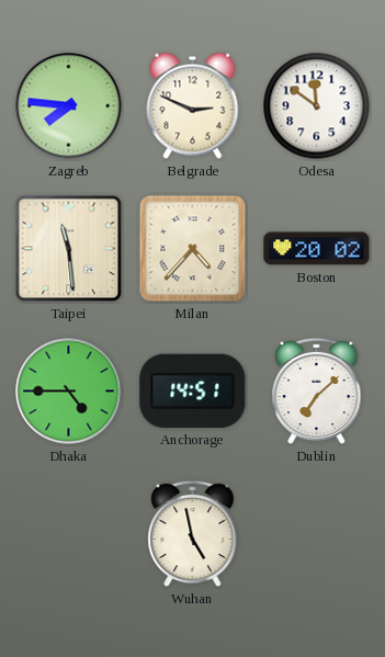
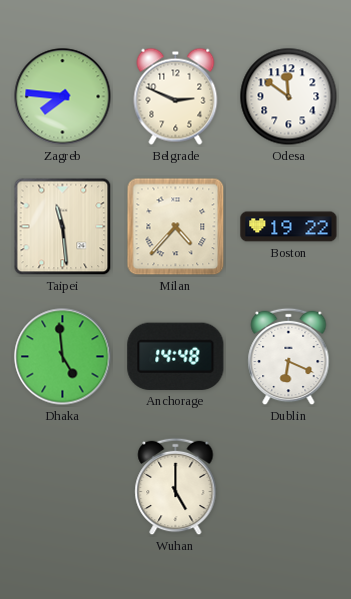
Boston: 20:02 -> 19:22
Dhaka: 4:45 -> 4:59
Anchorage: 14:51 -> 14:48
Dublin: 7:08 -> 6:19
Wuhan: 4:58 -> 5:00
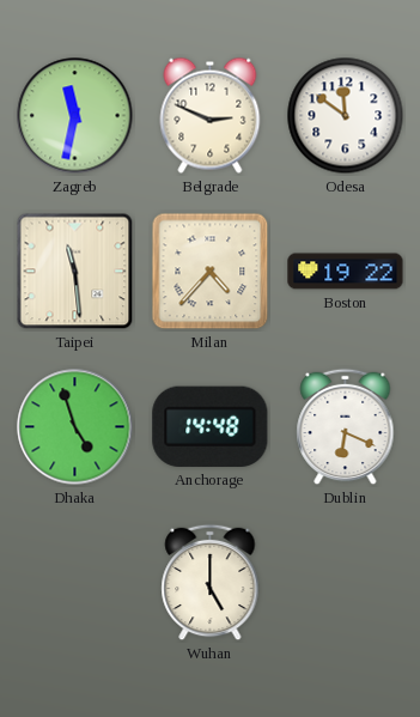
Zagreb: 7:46 -> 11:32
Dhaka: 4:59 -> 4:57
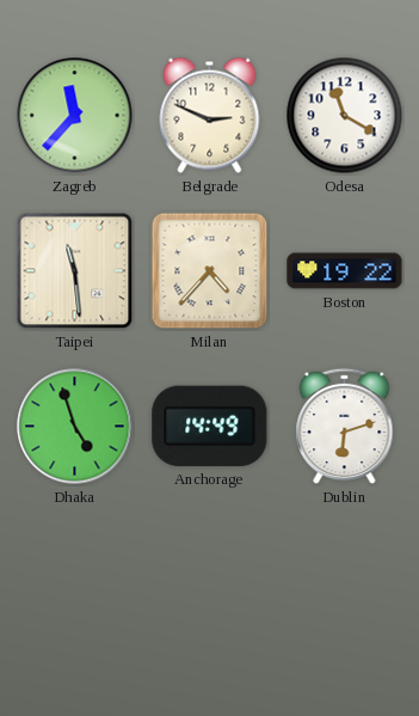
Zagreb: 11:32 -> 11:37
Odesa: 11:51 -> 11:20
Anchorage: 14:48 -> 14:49
Dublin: 6:19 -> 6:12
Wuhan: 5:00 -> none
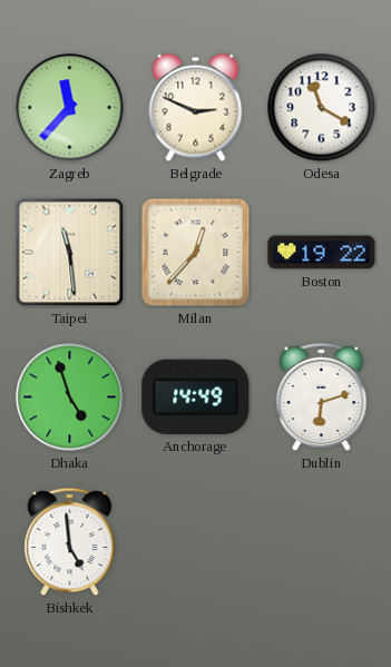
Milan: 4:37 -> 12:37
Bishkek: none -> 4:59
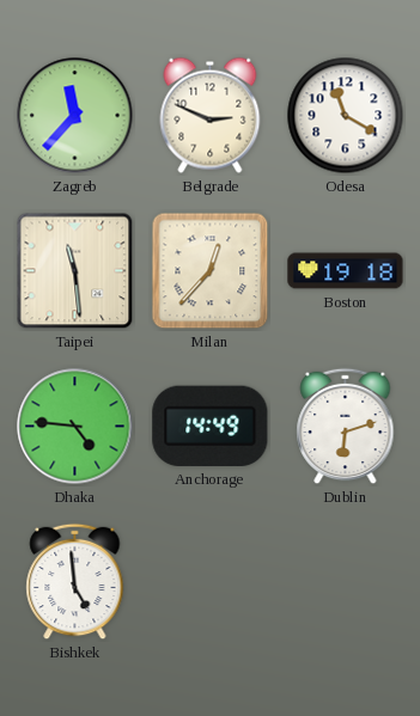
Boston: 19:22 -> 19:18
Dhaka: 4:57 -> 4:46
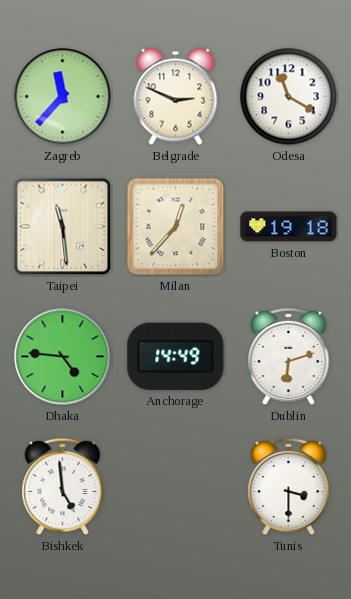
Tunis: none -> 3:30
